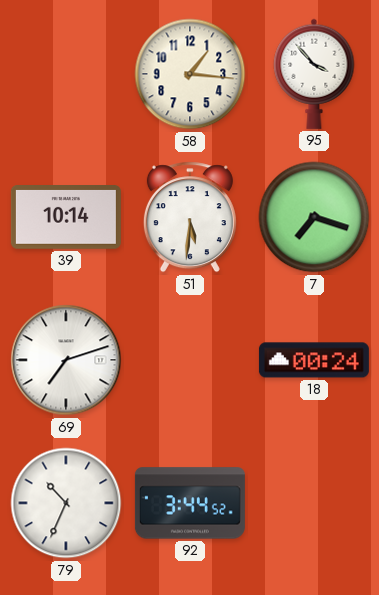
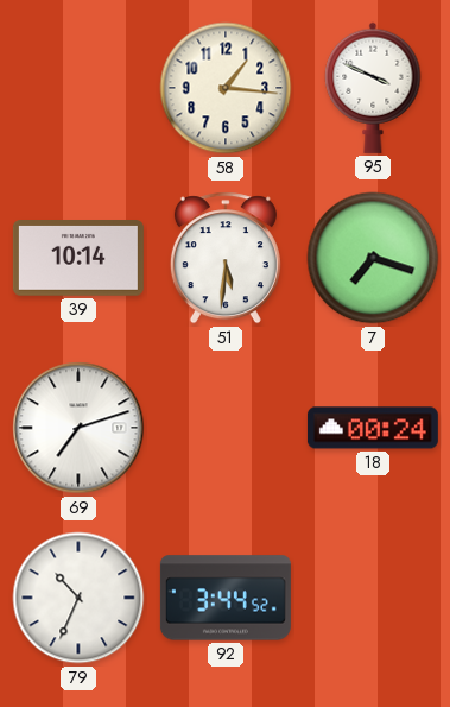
95: 3:53 -> 3:49
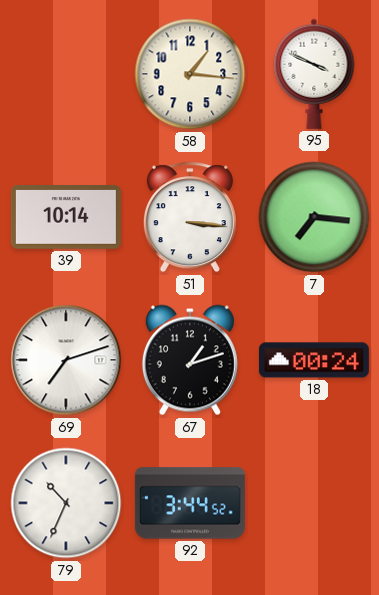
51: 5:31 -> 3:16
7: 7:18 -> 7:16
67: none -> 1:12
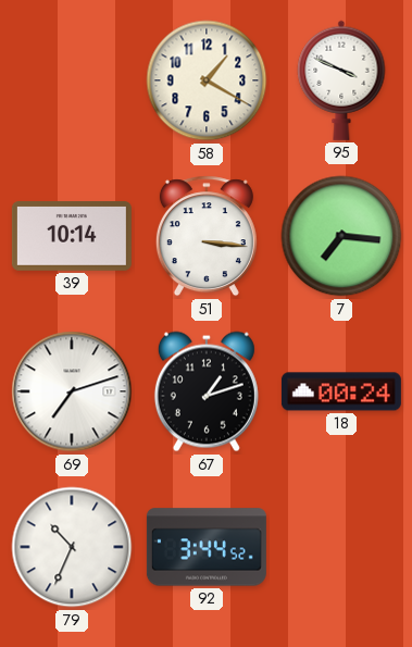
58: 1:16 -> 1:20
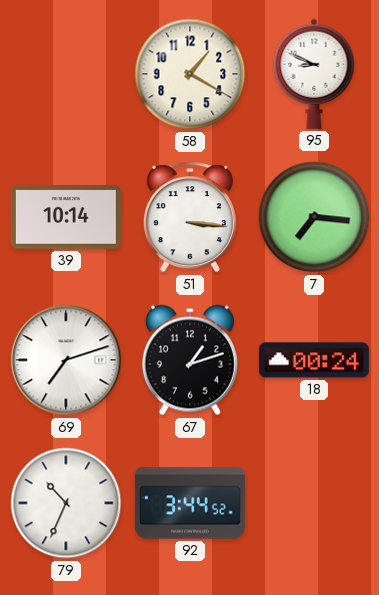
95: 3:49 -> 8:49
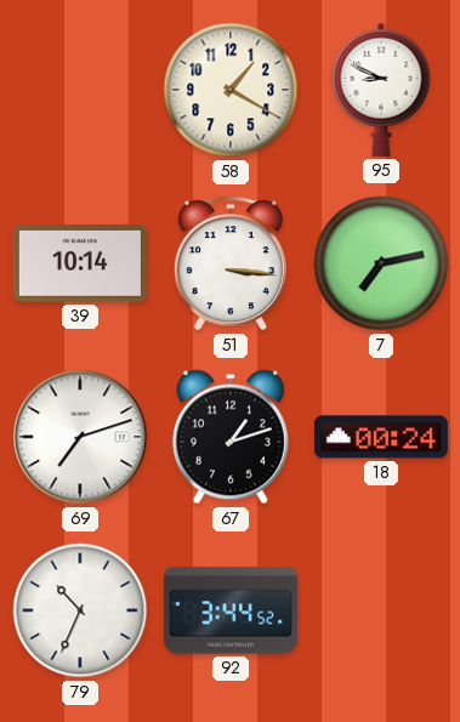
7: 7:16 -> 7:13
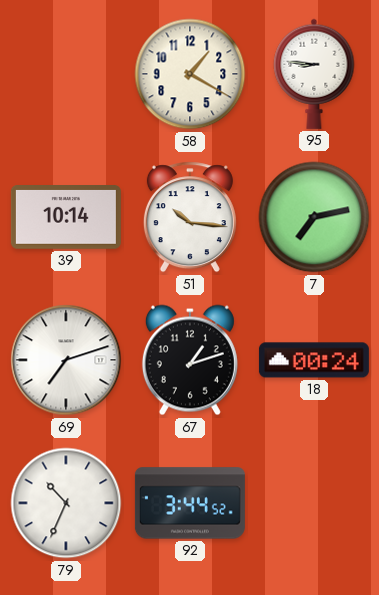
95: 8:49 -> 8:46
51: 3:16 -> 10:16
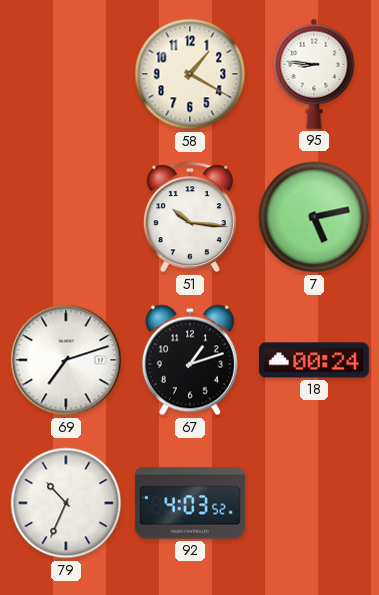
39: 10:14 -> none
7: 7:13 -> 5:13
92: 3:44 -> 4:03
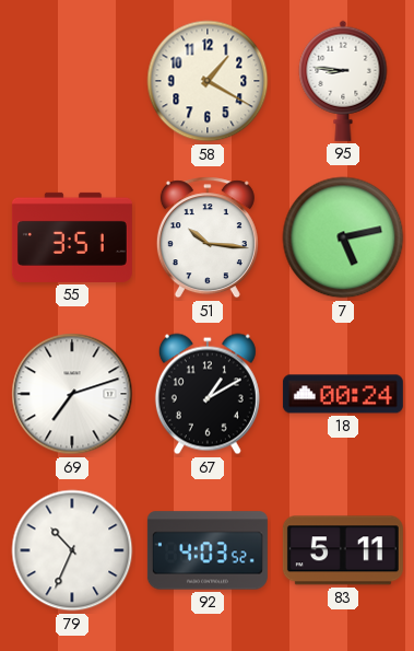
55: none -> 3:51
67: 1:12 -> 1:10
83: none -> 5:11
